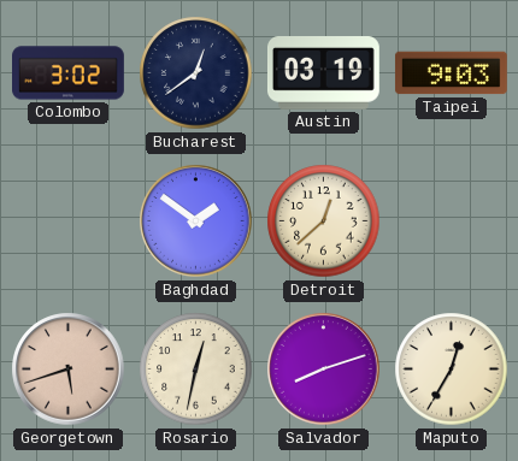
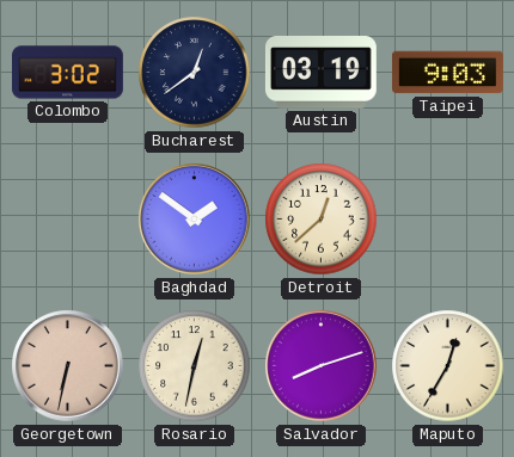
Georgetown: 5:42 -> 6:32
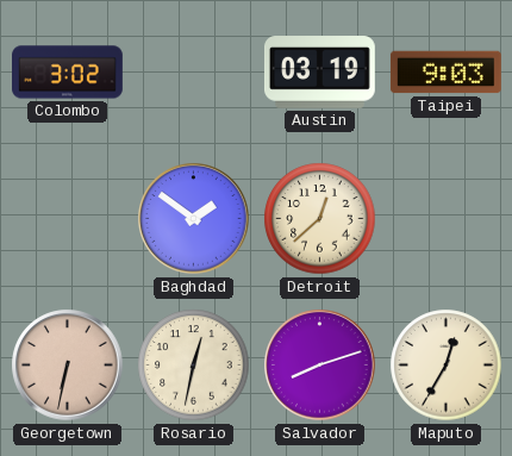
Bucharest: 12:39 -> none
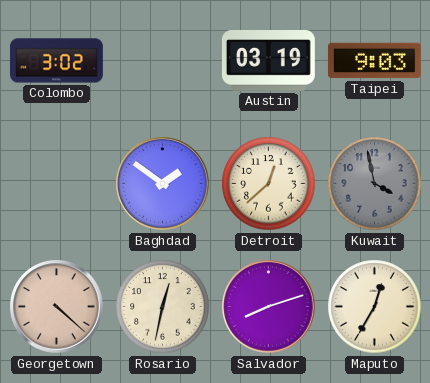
Kuwait: none -> 3:58
Georgetown: 6:32 -> 4:22
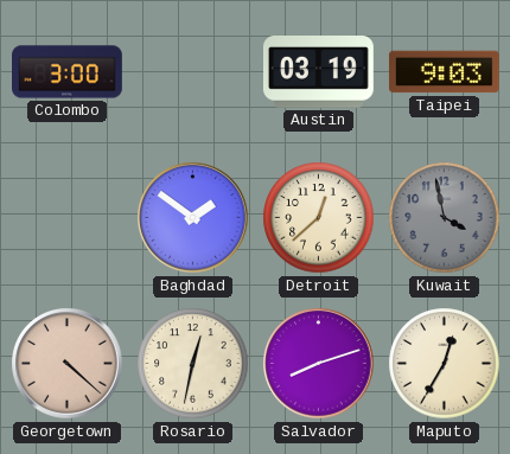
Colombo: 3:02 -> 3:00
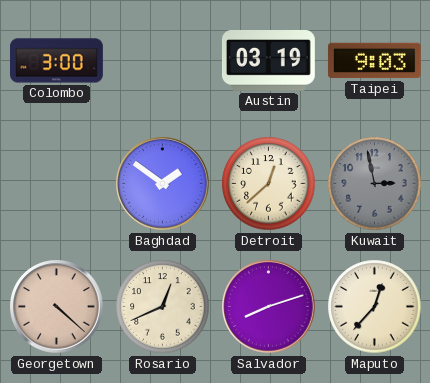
Kuwait: 3:58 -> 2:58
Rosario: 12:32 -> 12:41
Maputo: 12:35 -> 12:37
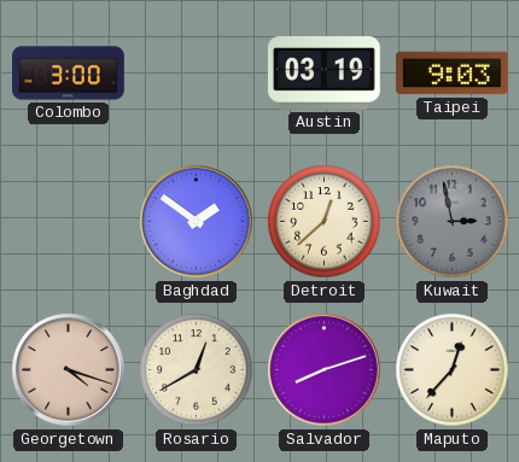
Georgetown: 4:22 -> 4:18
Rosario: 12:41 -> 12:40
